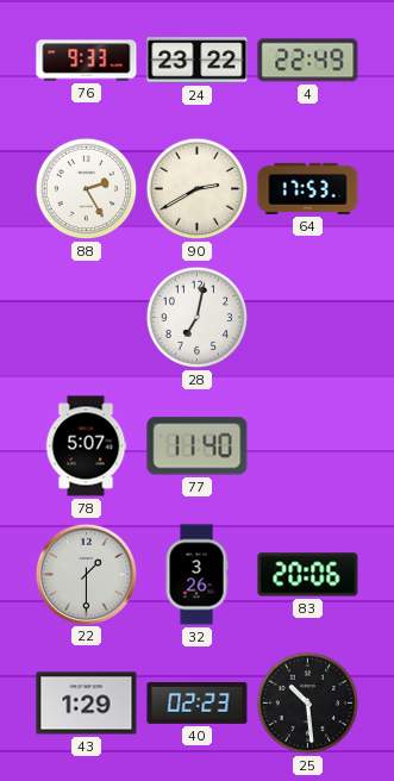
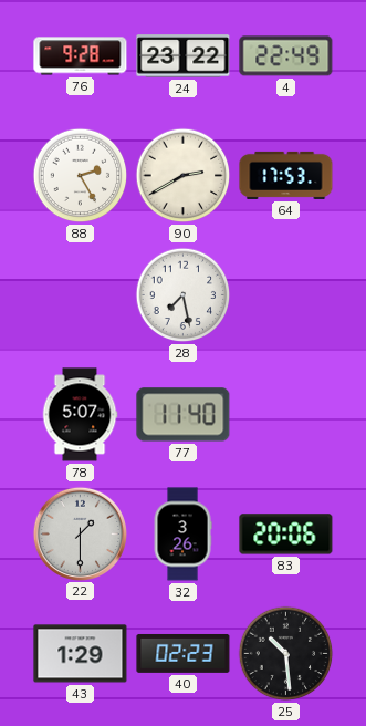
76: 9:33 -> 9:28
28: 7:02 -> 7:28
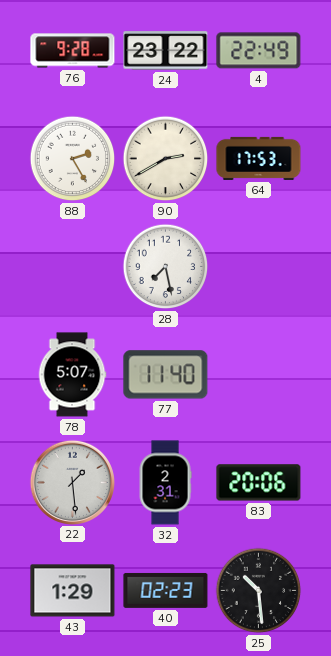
22: 1:30 -> 1:29
32: 3:26 -> 2:31
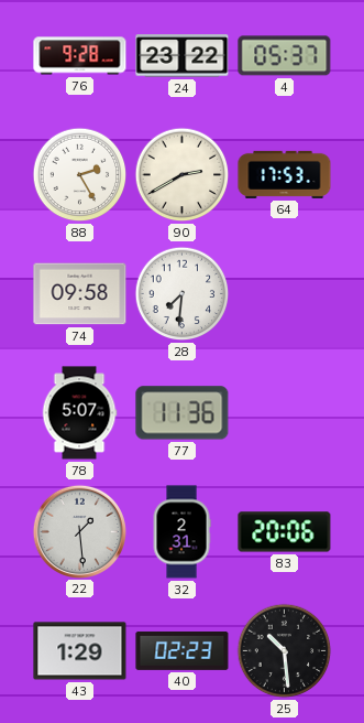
4: 22:49 -> 05:37
74: none -> 09:58
28: 7:28 -> 7:31
77: 11:40 -> 11:36
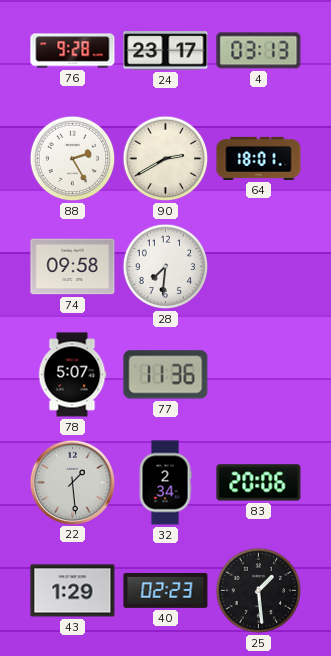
24: 23:22 -> 23:17
4: 05:37 -> 03:13
64: 17:53 -> 18:01
32: 2:31 -> 2:34
25: 10:29 -> 1:29
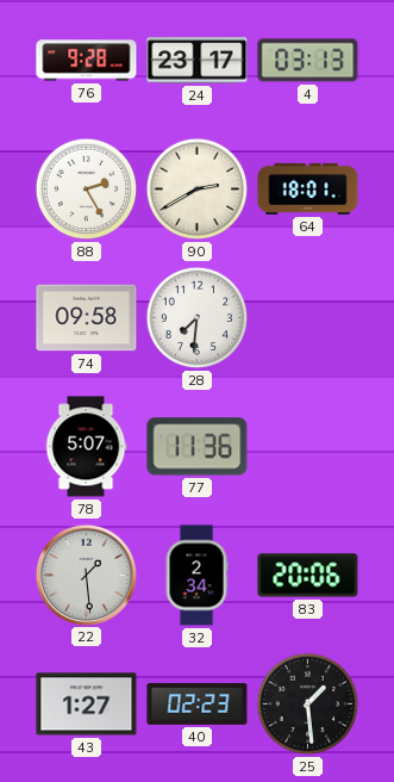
43: 1:29 -> 1:27
